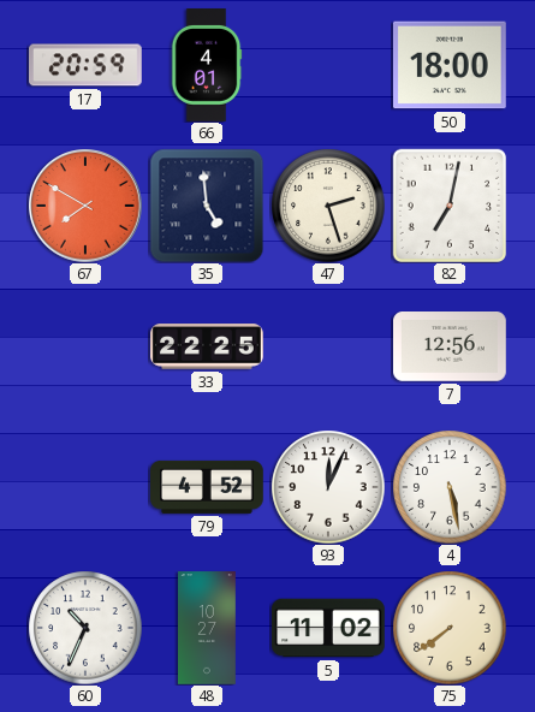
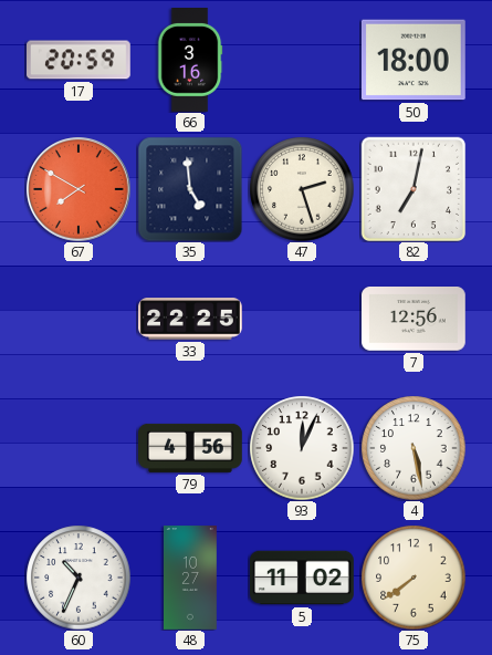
66: 4:01 -> 3:16
79: 4:52 -> 4:56
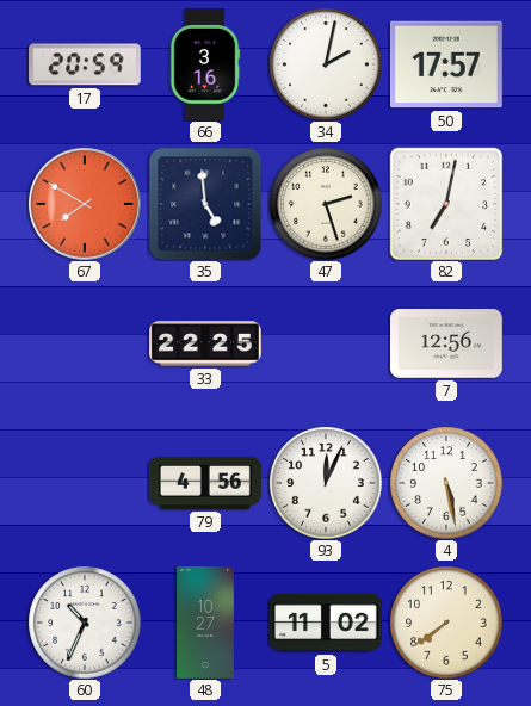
34: none -> 2:02
50: 18:00 -> 17:57
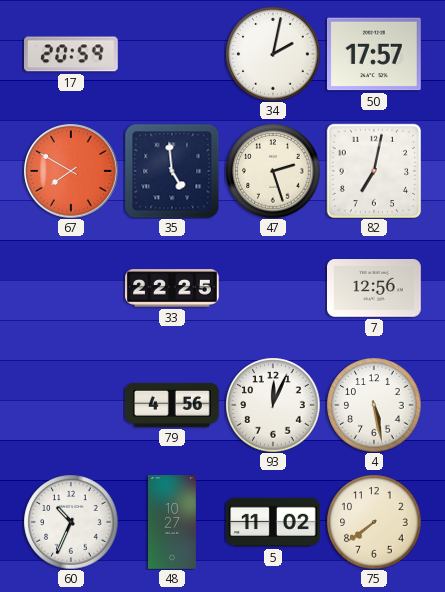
66: 3:16 -> none
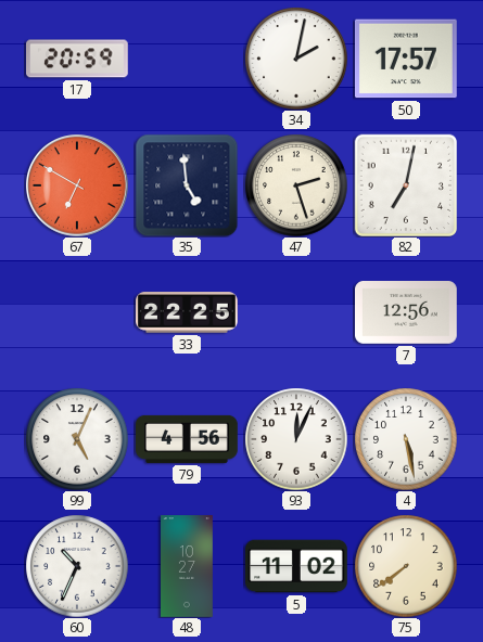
67: 7:50 -> 6:50
99: none -> 5:04
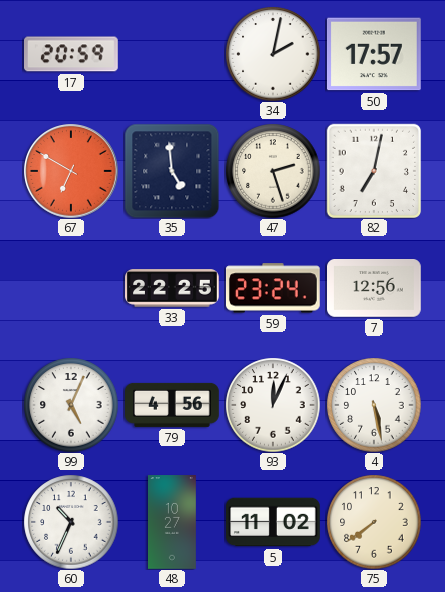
59: none -> 23:24
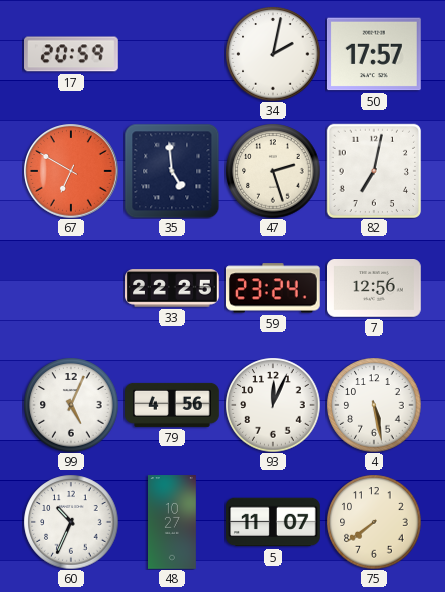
5: 11:02 -> 11:07
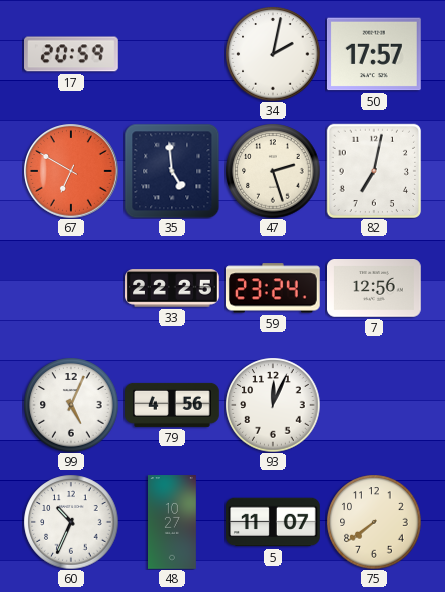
4: 5:28 -> none
